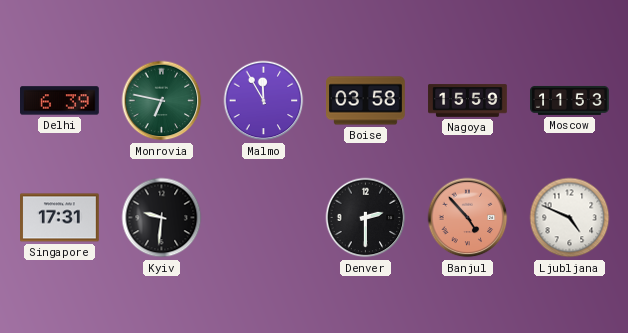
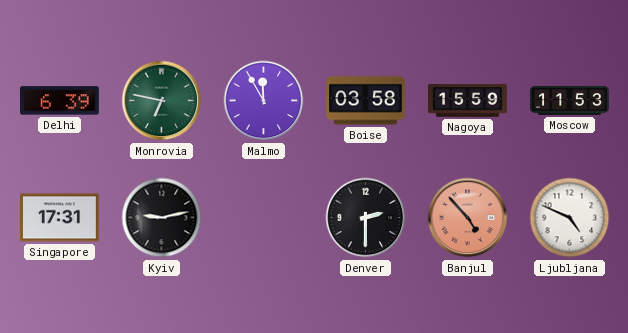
Kyiv: 9:31 -> 9:13
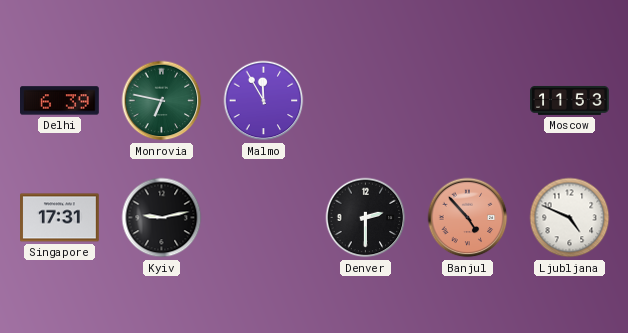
Boise: 03:58 -> none
Nagoya: 15:59 -> none
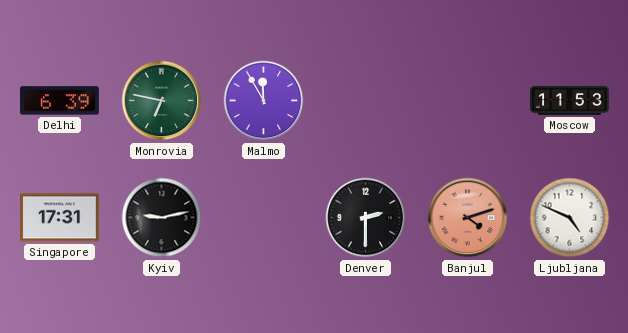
Banjul: 4:53 -> 4:12
